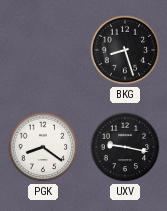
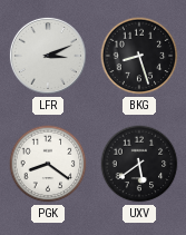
LFR: none -> 3:11
UXV: 9:17 -> 5:39
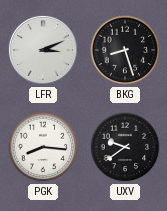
PGK: 8:21 -> 8:16
UXV: 5:39 -> 9:39
